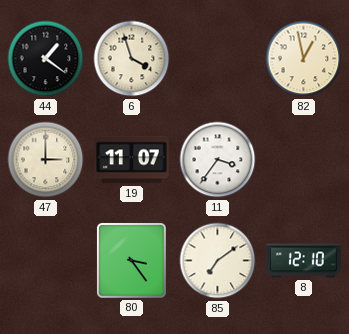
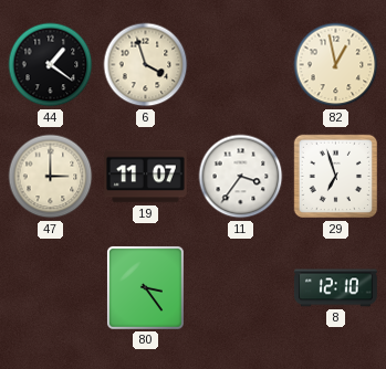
29: none -> 6:57
85: 7:09 -> none
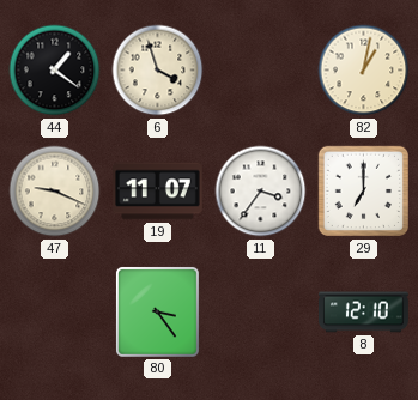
82: 12:58 -> 1:02
47: 3:00 -> 9:19
29: 6:57 -> 7:00
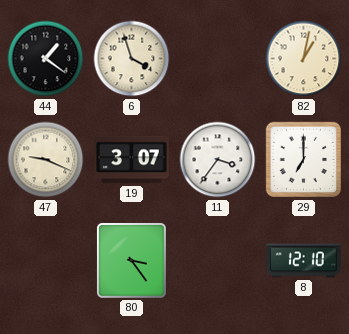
19: 11:07 -> 3:07
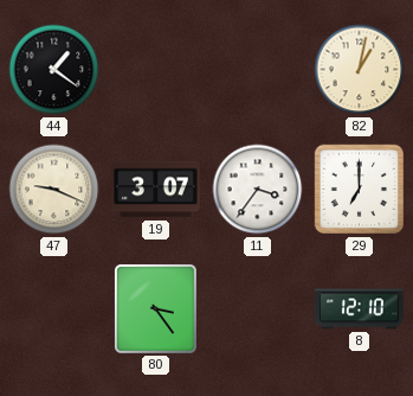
6: 3:57 -> none
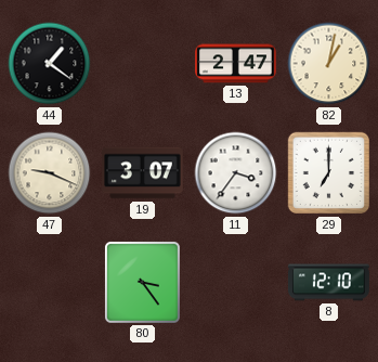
13: none -> 2:47
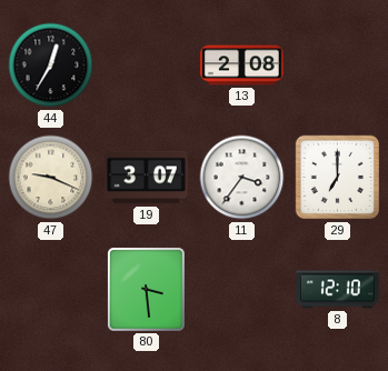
44: 1:21 -> 12:35
13: 2:47 -> 2:08
82: 1:02 -> none
80: 3:24 -> 3:29
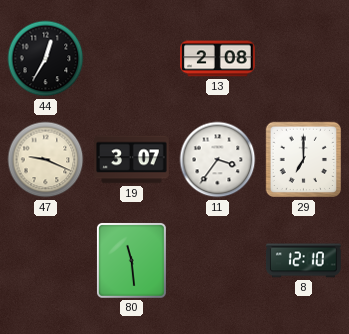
80: 3:29 -> 11:29
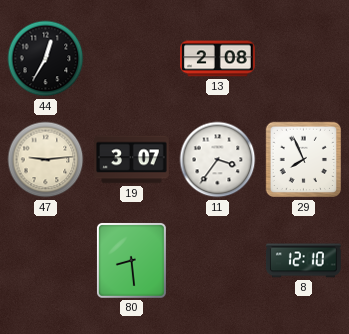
47: 9:19 -> 9:14
29: 7:00 -> 7:56
80: 11:29 -> 8:29
